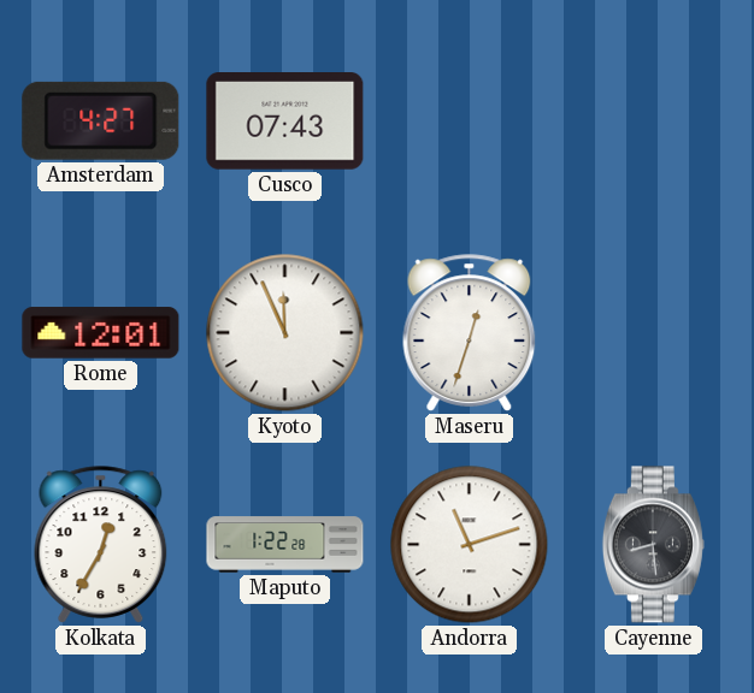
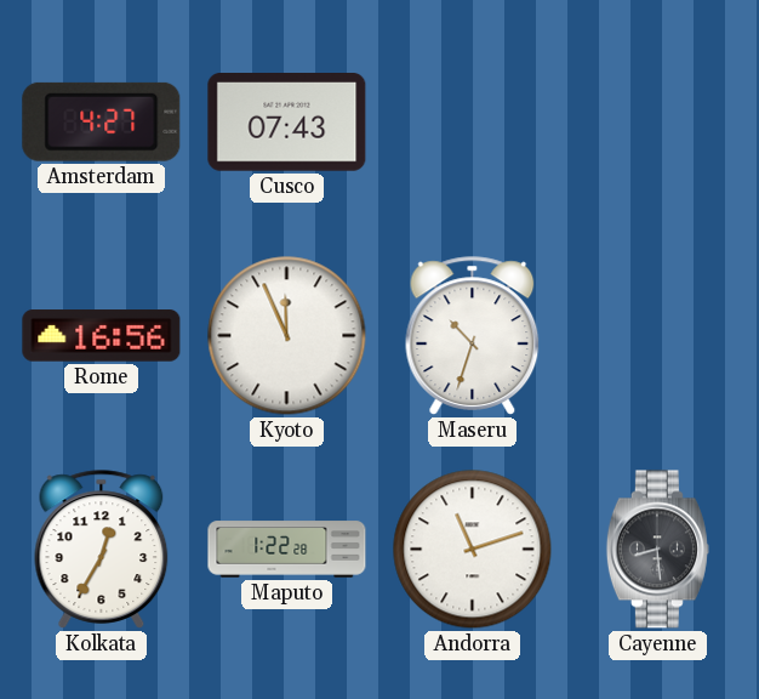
Rome: 12:01 -> 16:56
Maseru: 12:33 -> 10:33
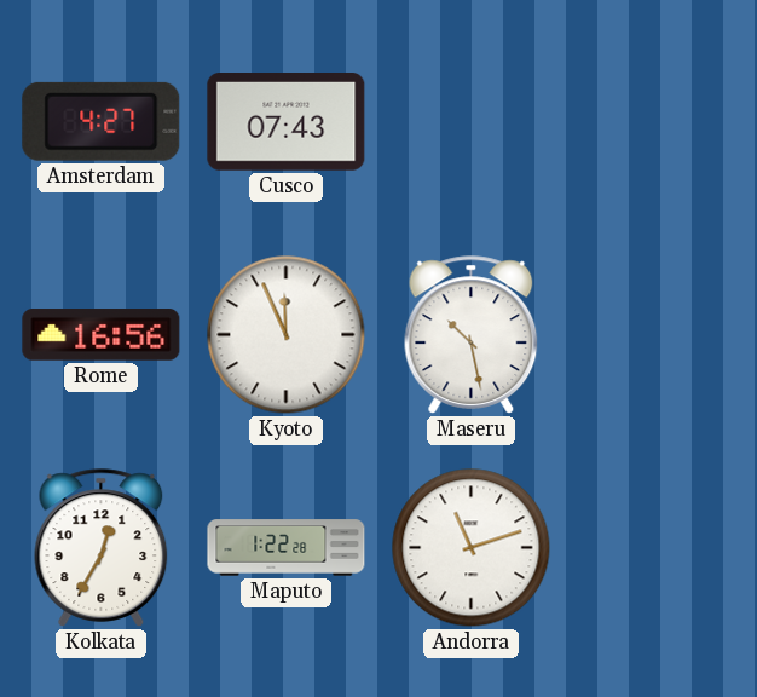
Maseru: 10:33 -> 10:28
Cayenne: 8:29 -> none
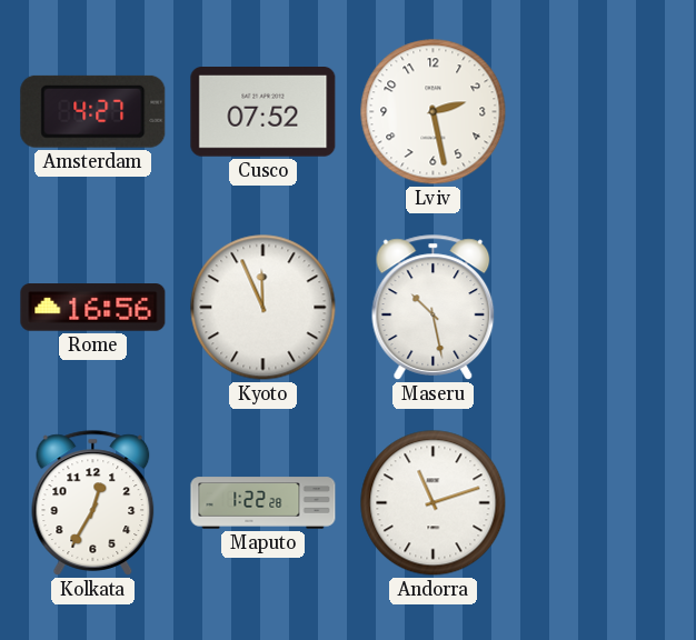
Cusco: 07:43 -> 07:52
Lviv: none -> 2:28
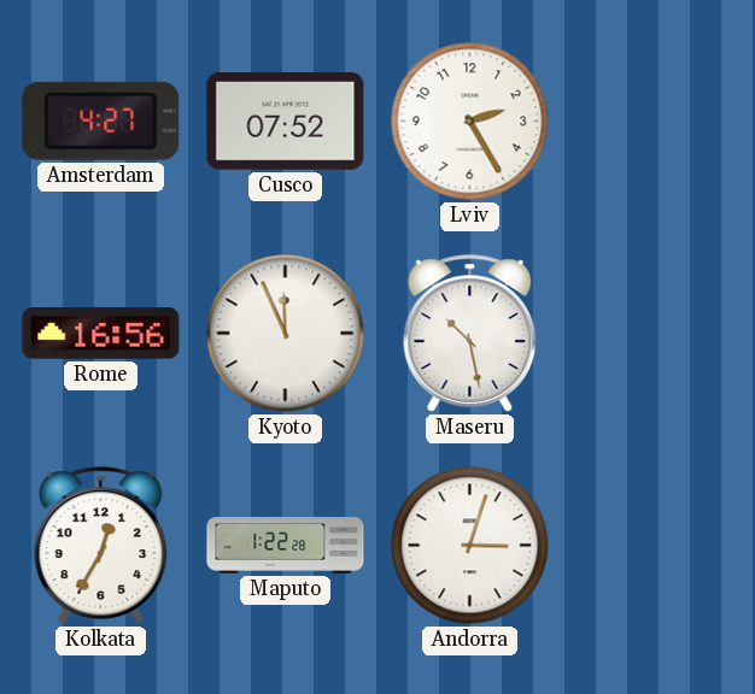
Lviv: 2:28 -> 2:25
Andorra: 11:12 -> 3:03
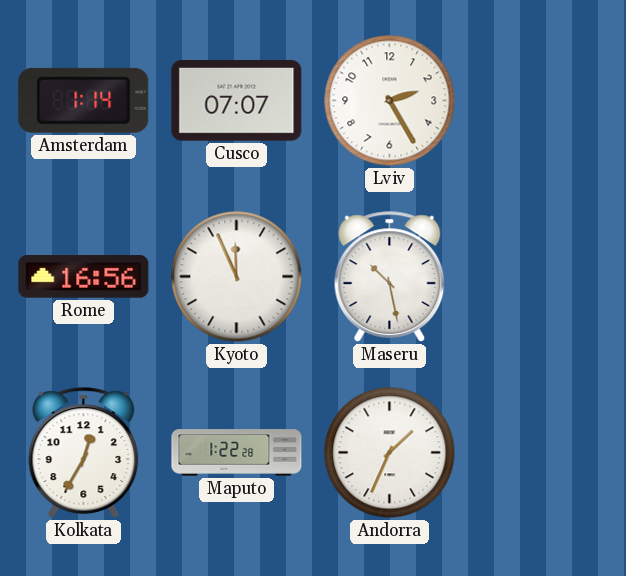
Amsterdam: 4:27 -> 1:14
Cusco: 07:52 -> 07:07
Andorra: 3:03 -> 1:34
